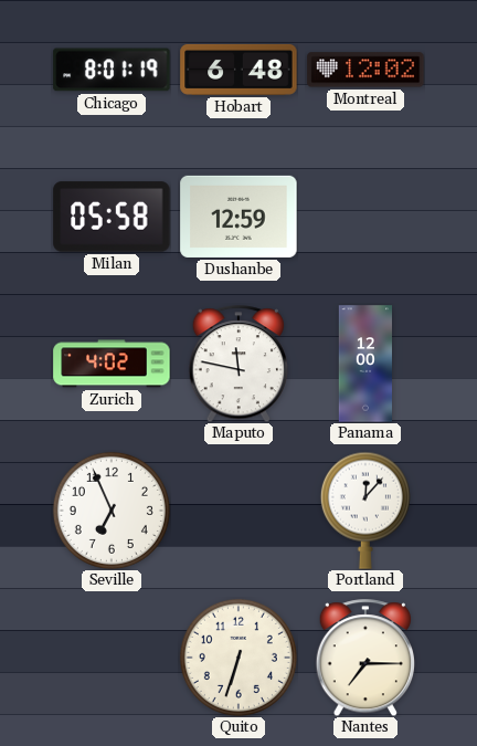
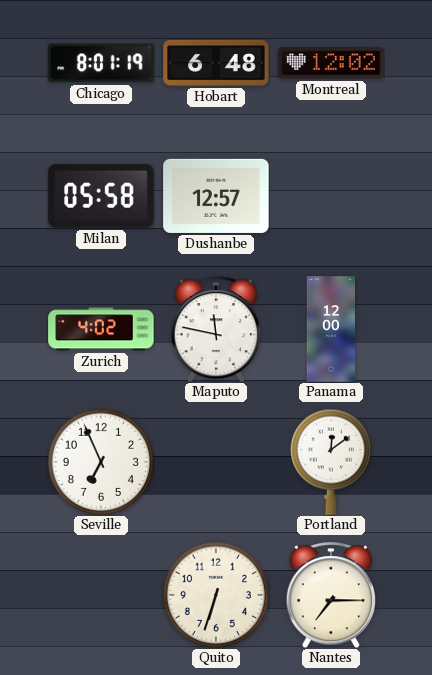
Dushanbe: 12:59 -> 12:57
Portland: 12:07 -> 12:09
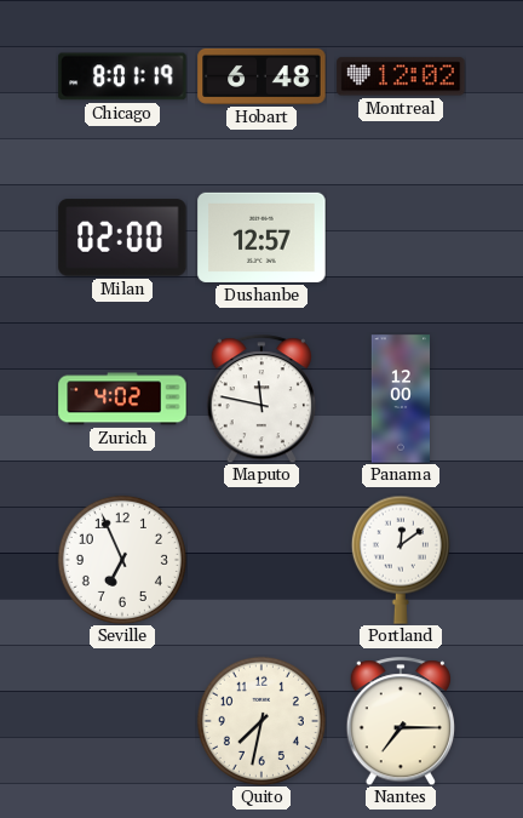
Milan: 05:58 -> 02:00
Quito: 6:33 -> 7:32
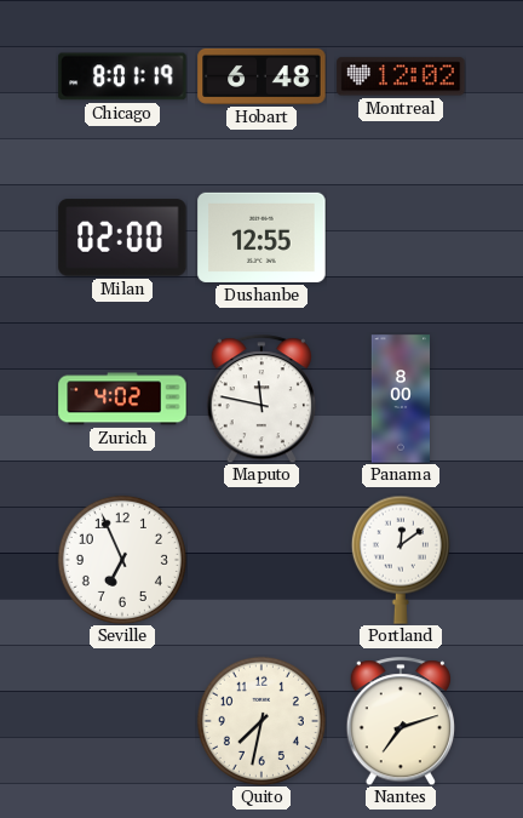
Dushanbe: 12:57 -> 12:55
Panama: 12:00 -> 8:00
Nantes: 7:15 -> 7:12
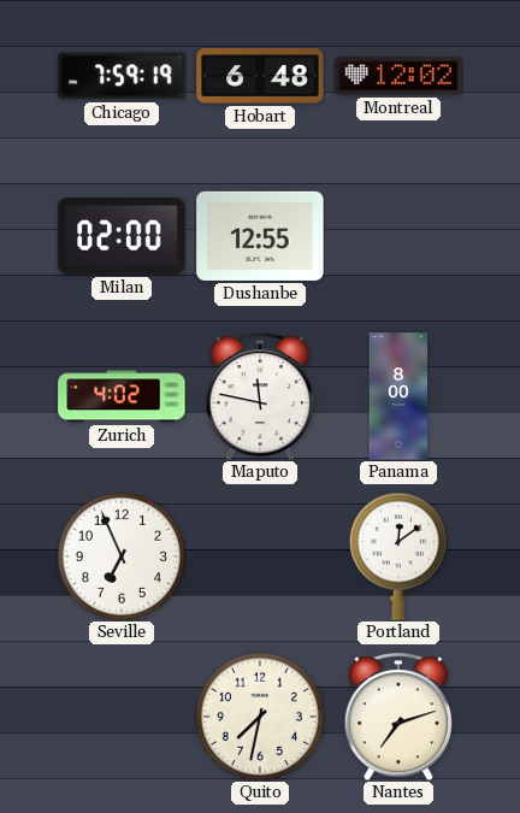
Chicago: 8:01 -> 7:59
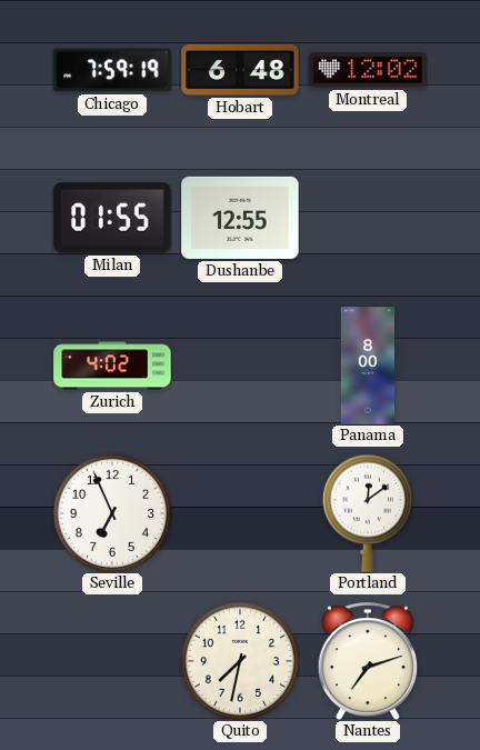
Milan: 02:00 -> 01:55
Maputo: 11:47 -> none
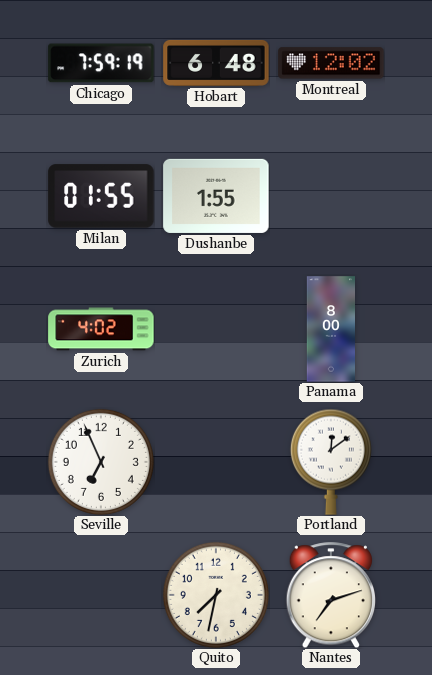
Dushanbe: 12:55 -> 1:55
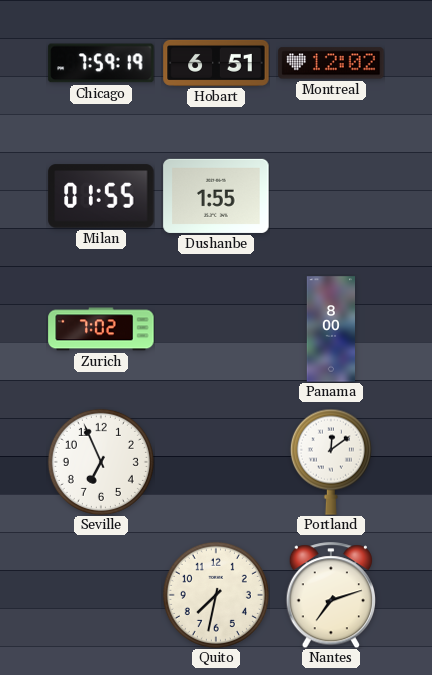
Hobart: 6:48 -> 6:51
Zurich: 4:02 -> 7:02
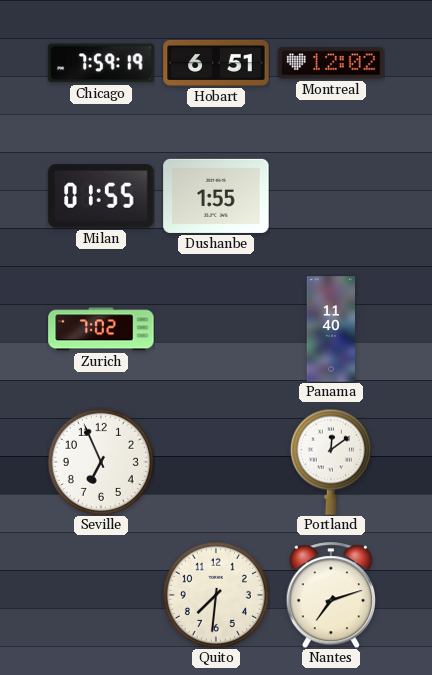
Panama: 8:00 -> 11:40
Quito: 7:32 -> 7:31
